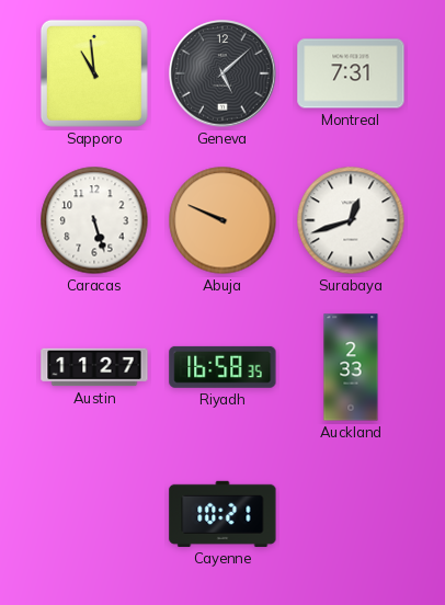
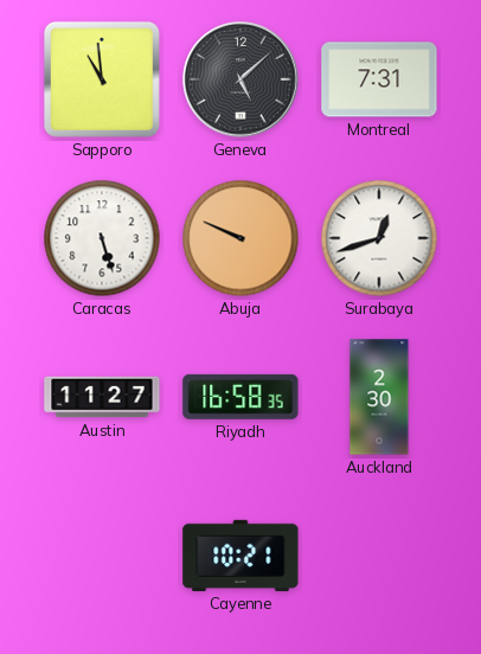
Auckland: 2:33 -> 2:30
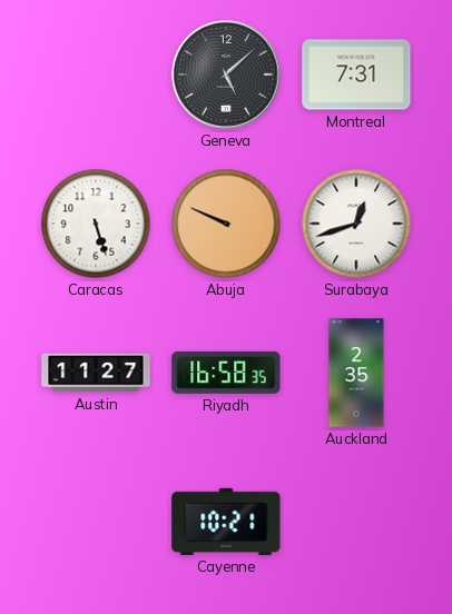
Sapporo: 10:59 -> none
Auckland: 2:30 -> 2:35
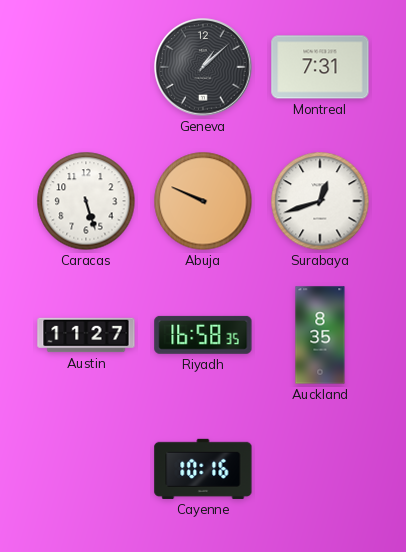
Geneva: 5:08 -> 1:08
Auckland: 2:35 -> 8:35
Cayenne: 10:21 -> 10:16
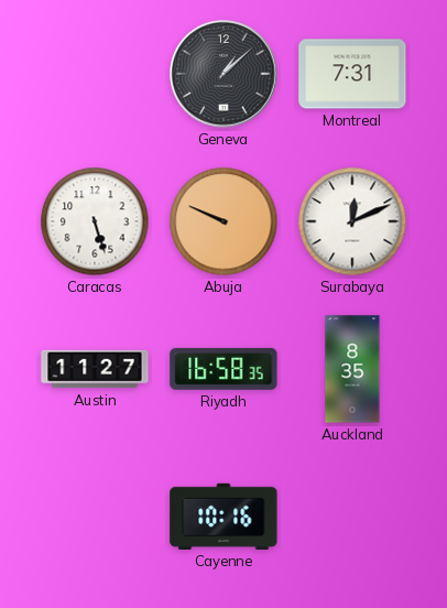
Surabaya: 12:42 -> 12:11
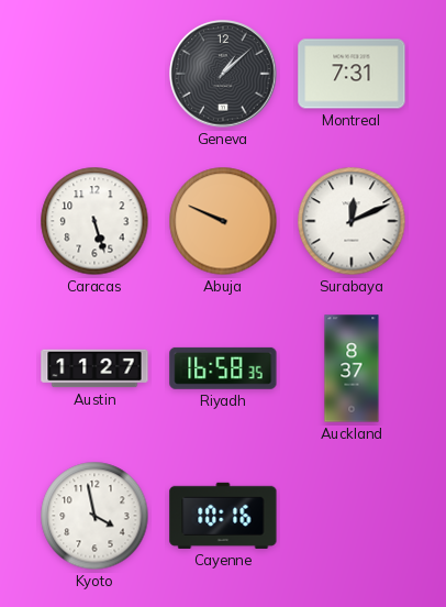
Auckland: 8:35 -> 8:37
Kyoto: none -> 3:58
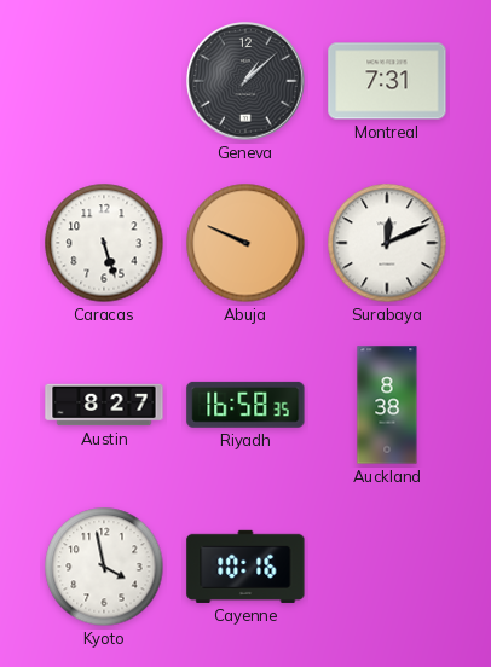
Austin: 11:27 -> 8:27
Auckland: 8:37 -> 8:38
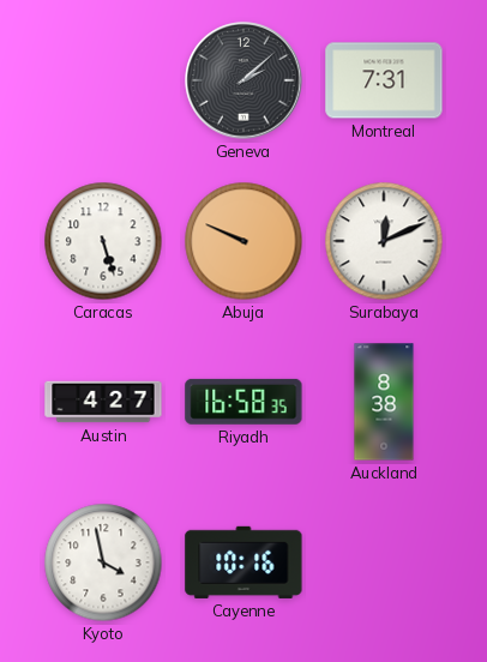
Geneva: 1:08 -> 2:08
Austin: 8:27 -> 4:27
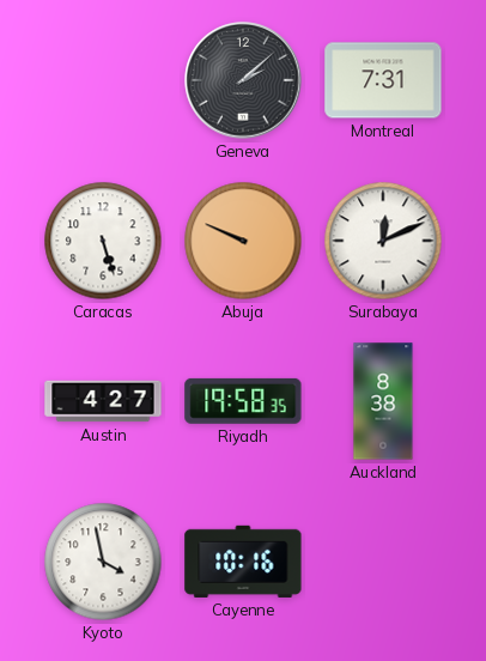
Riyadh: 16:58 -> 19:58
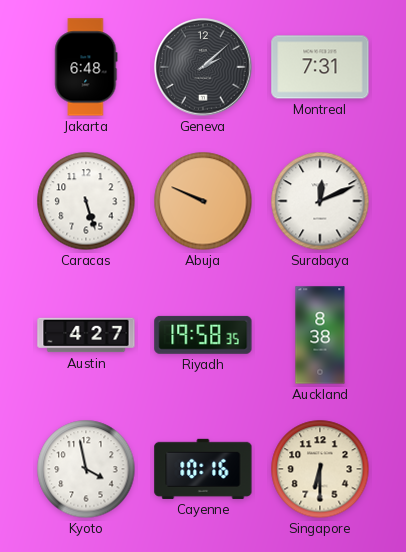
Jakarta: none -> 6:48
Singapore: none -> 6:30
